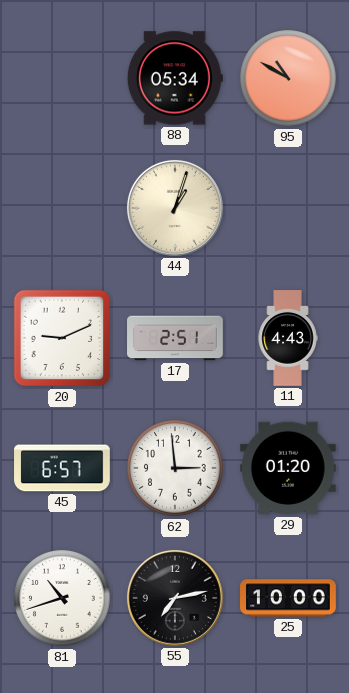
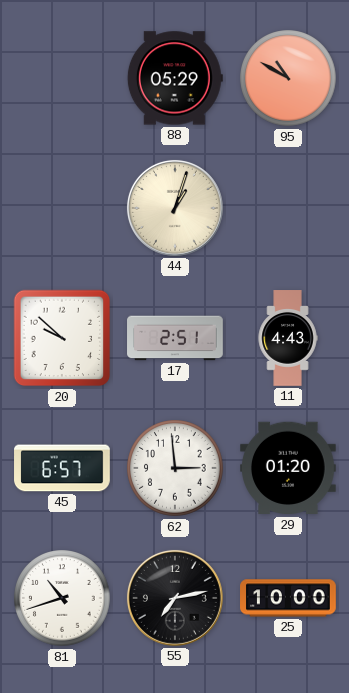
88: 05:34 -> 05:29
20: 9:11 -> 9:52
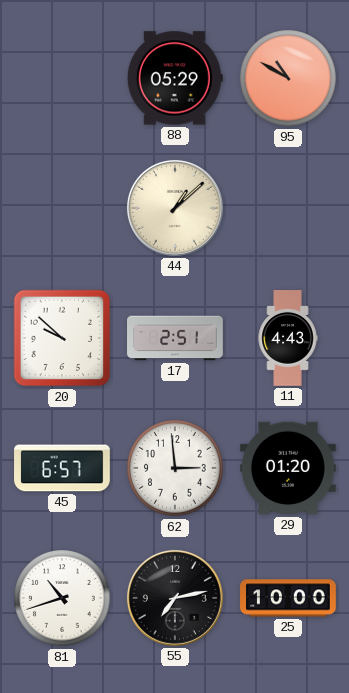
44: 1:03 -> 1:08
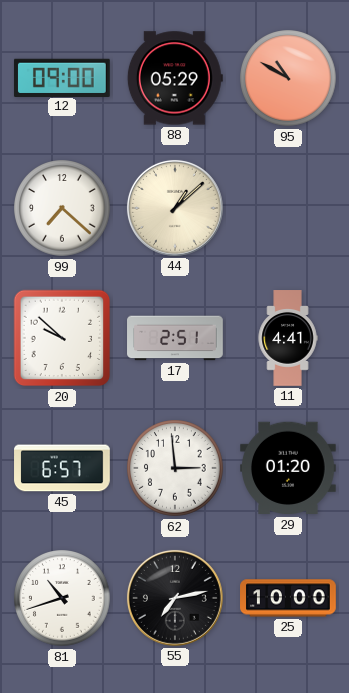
12: none -> 09:00
99: none -> 7:22
11: 4:43 -> 4:41
